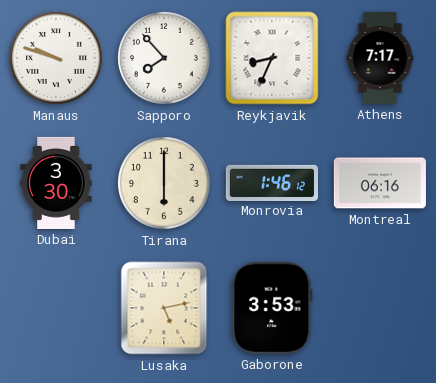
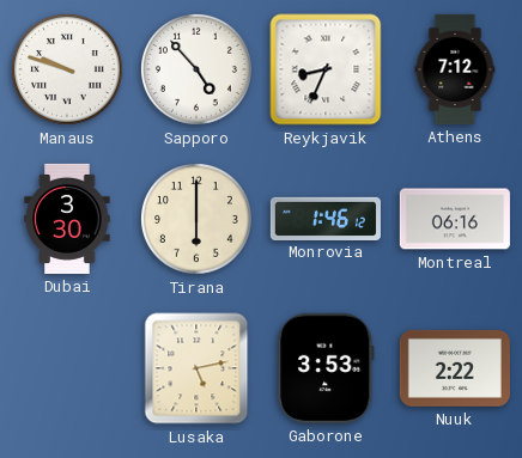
Sapporo: 7:53 -> 4:53
Athens: 7:17 -> 7:12
Nuuk: none -> 2:22
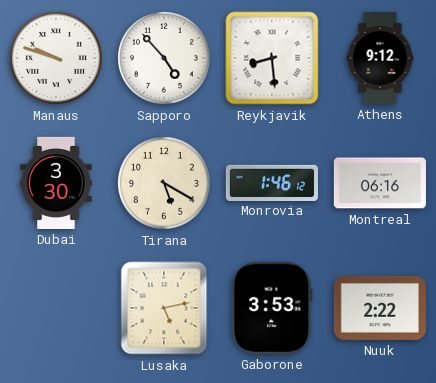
Reykjavik: 8:34 -> 8:29
Athens: 7:12 -> 9:12
Tirana: 6:00 -> 5:20
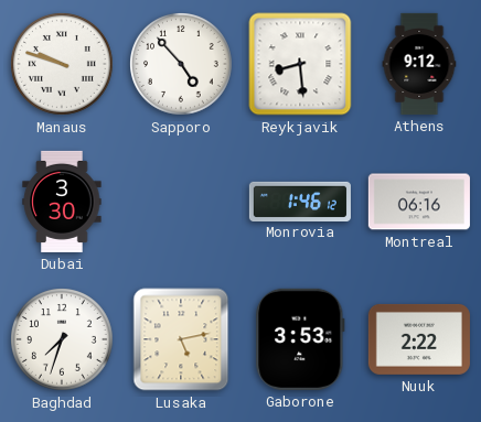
Tirana: 5:20 -> none
Baghdad: none -> 7:33
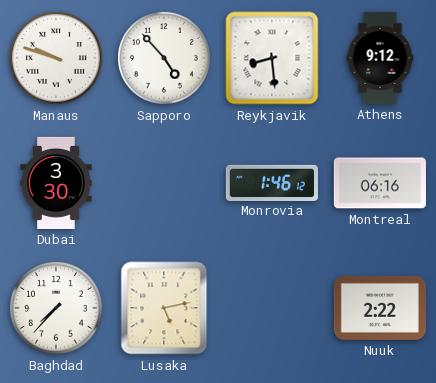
Baghdad: 7:33 -> 7:37
Gaborone: 3:53 -> none
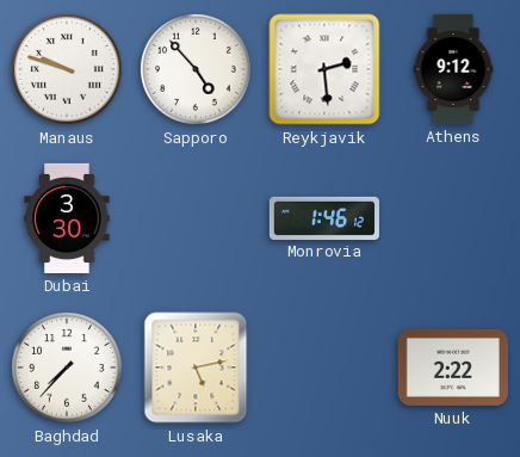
Reykjavik: 8:29 -> 2:29
Montreal: 06:16 -> none
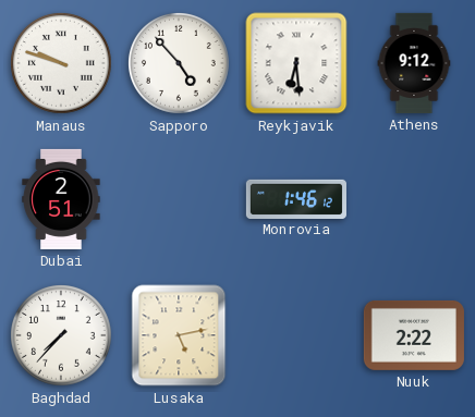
Reykjavik: 2:29 -> 6:29
Dubai: 3:30 -> 2:51
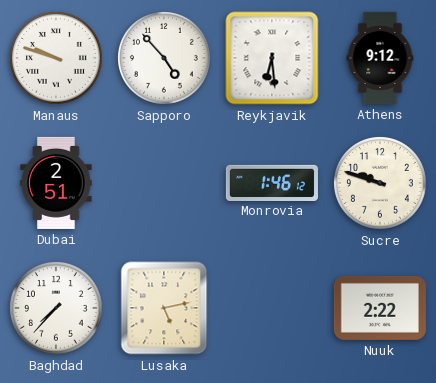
Sucre: none -> 9:48
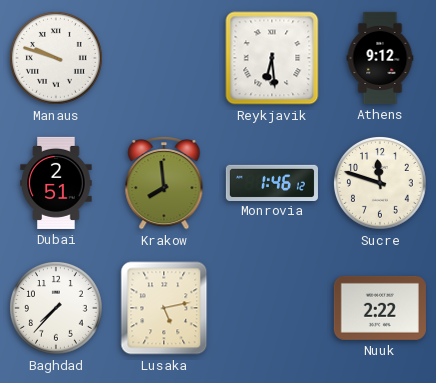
Sapporo: 4:53 -> none
Krakow: none -> 7:59
Sucre: 9:48 -> 11:48
